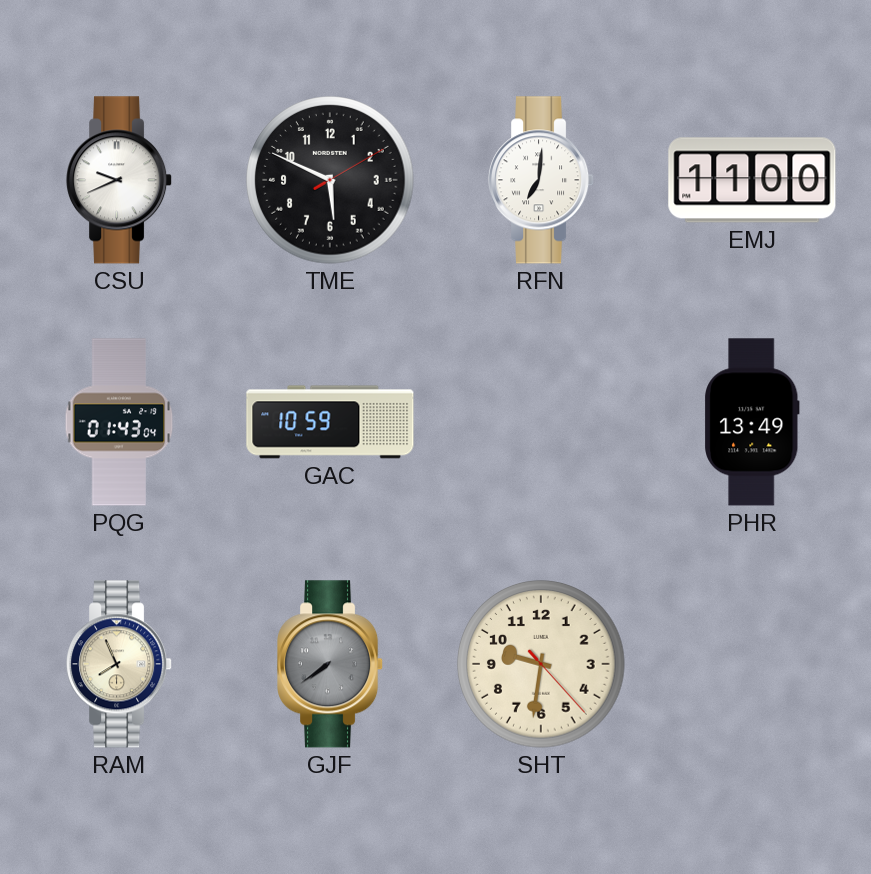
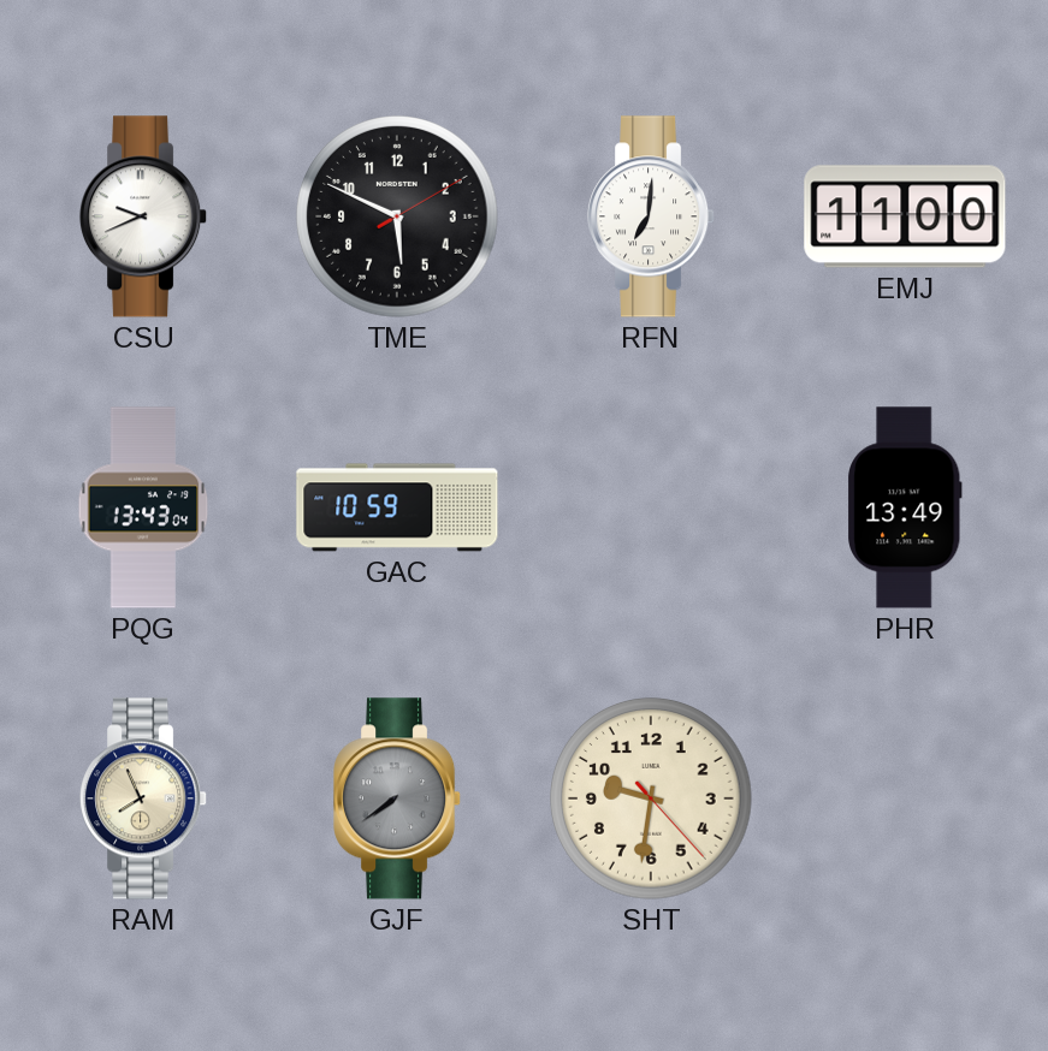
PQG: 01:43 -> 13:43
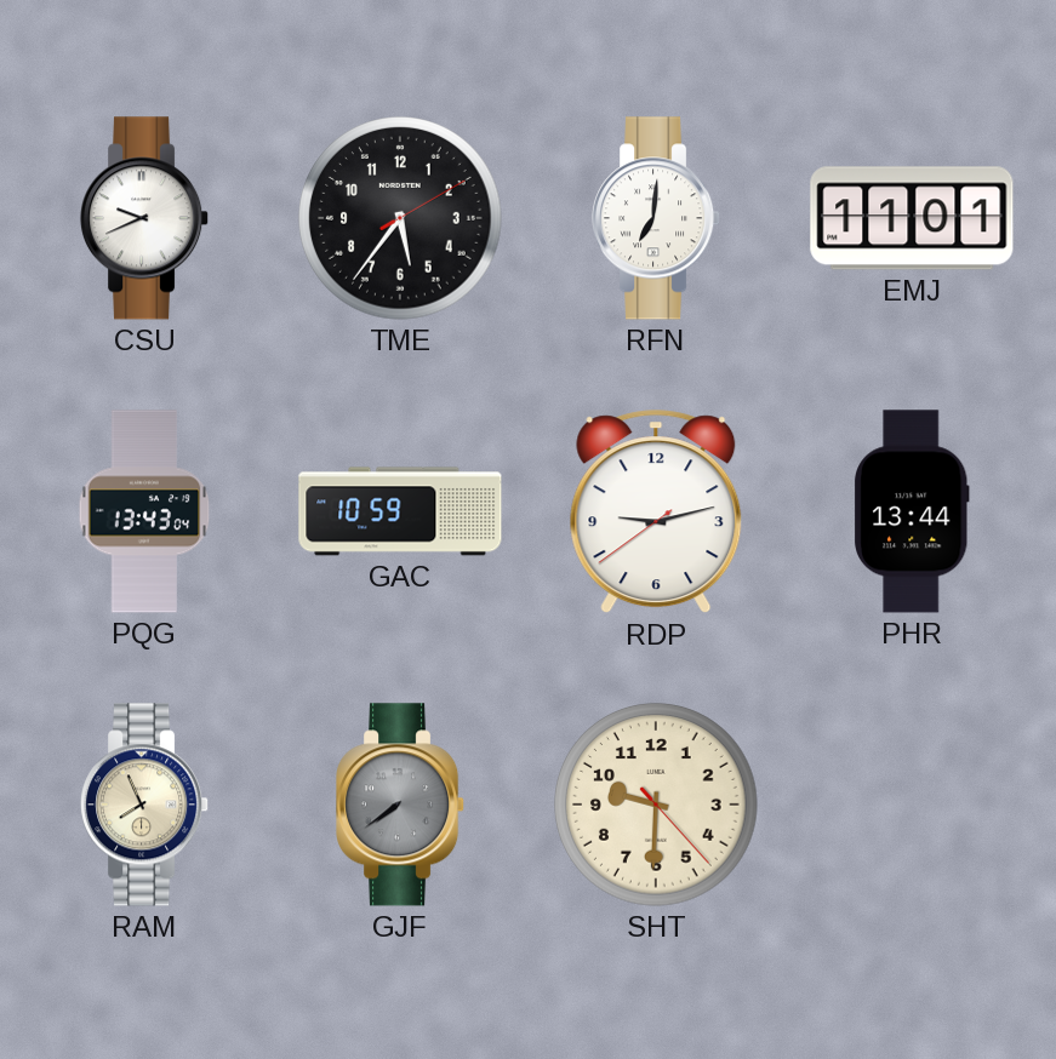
TME: 5:49 -> 5:36
EMJ: 11:00 -> 11:01
RDP: none -> 9:12
PHR: 13:49 -> 13:44
SHT: 9:31 -> 9:30
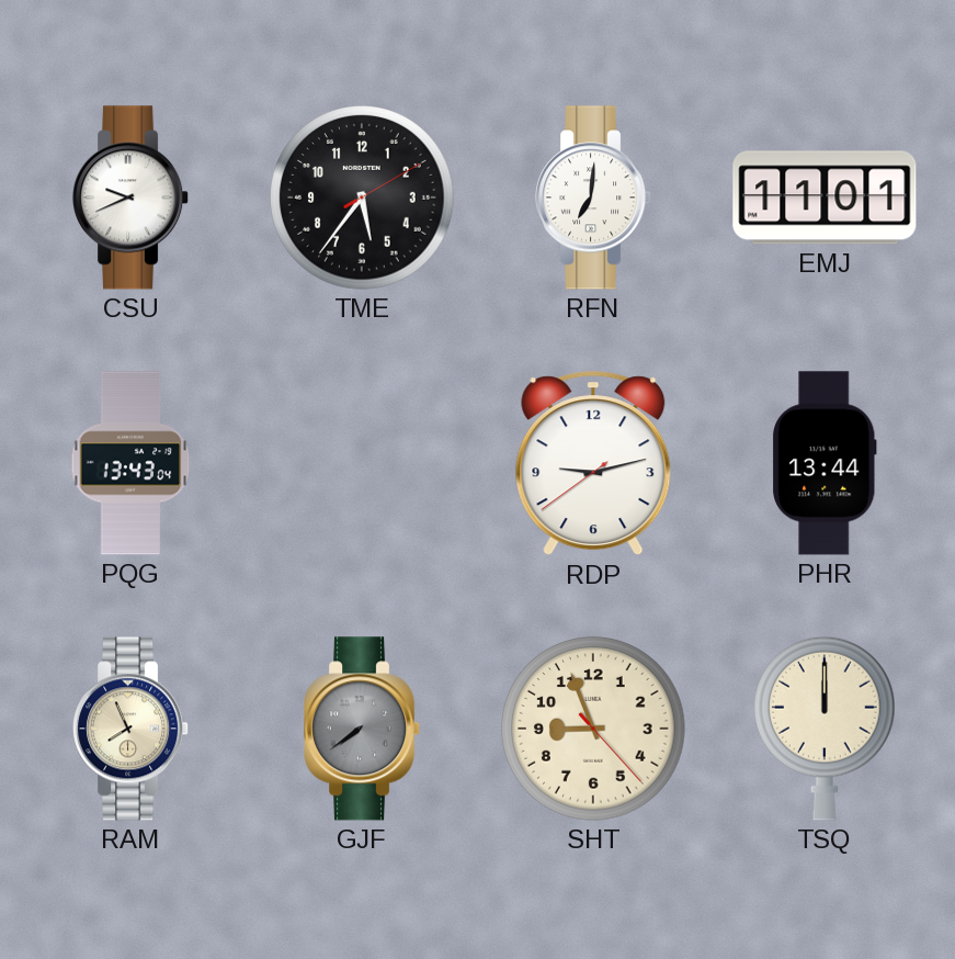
GAC: 10:59 -> none
SHT: 9:30 -> 8:56
TSQ: none -> 12:00
